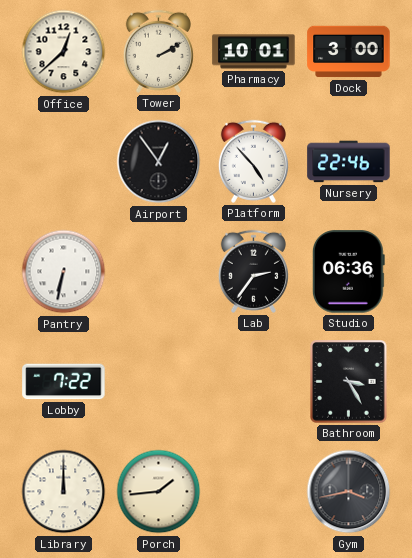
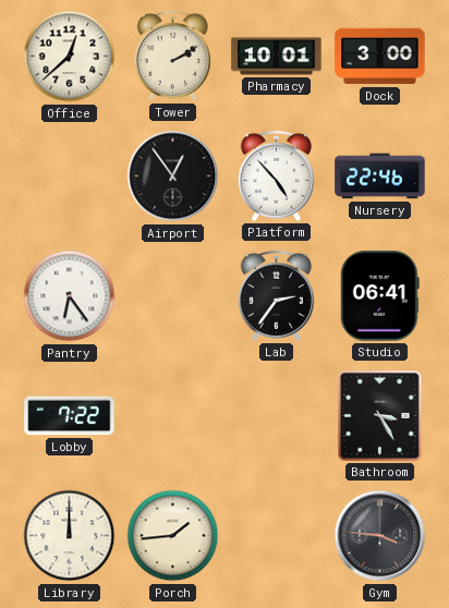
Pantry: 6:32 -> 6:24
Studio: 06:36 -> 06:41
Gym: 3:43 -> 3:46
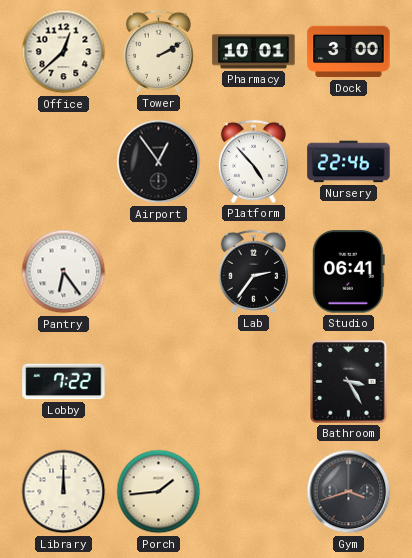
Gym: 3:46 -> 3:42
